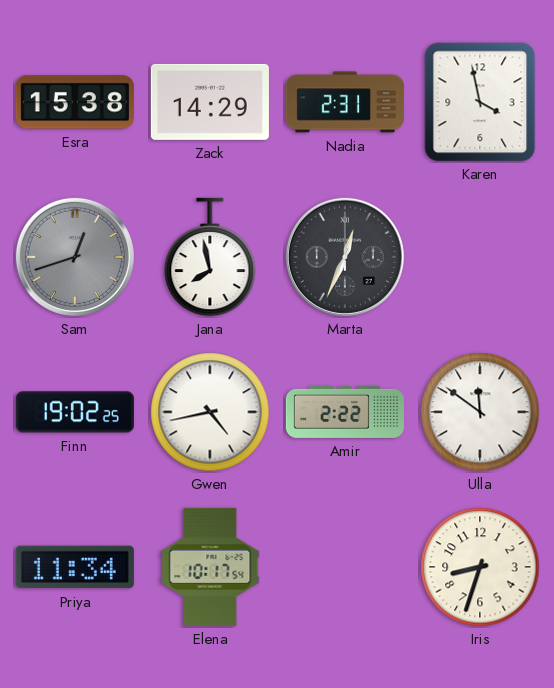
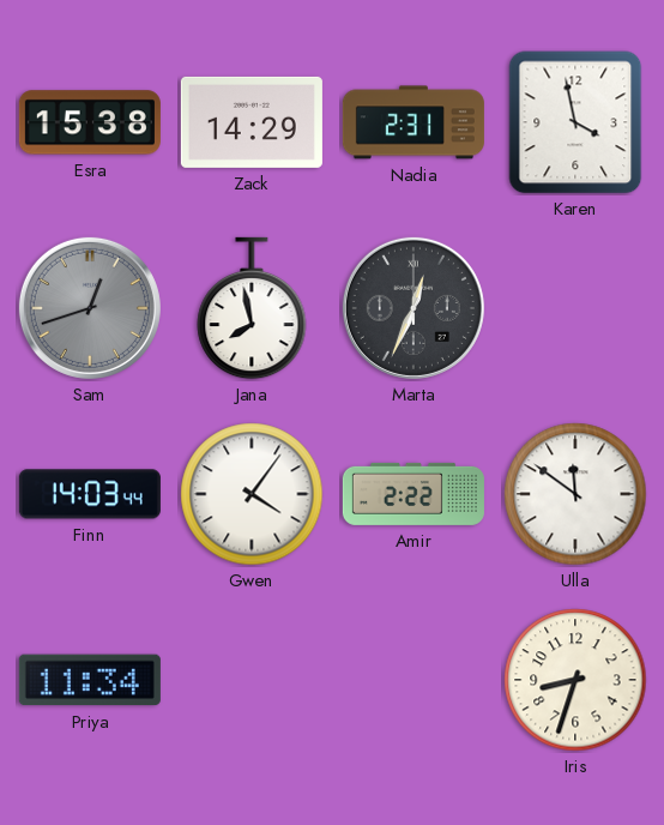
Finn: 19:02 -> 14:03
Gwen: 4:43 -> 4:06
Elena: 10:17 -> none
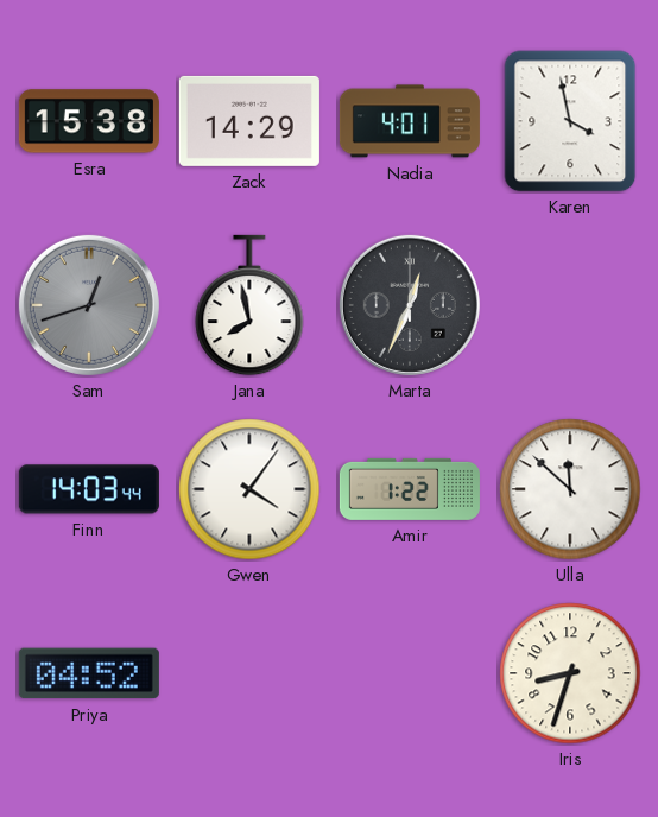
Nadia: 2:31 -> 4:01
Amir: 2:22 -> 1:22
Ulla: 11:51 -> 11:52
Priya: 11:34 -> 04:52
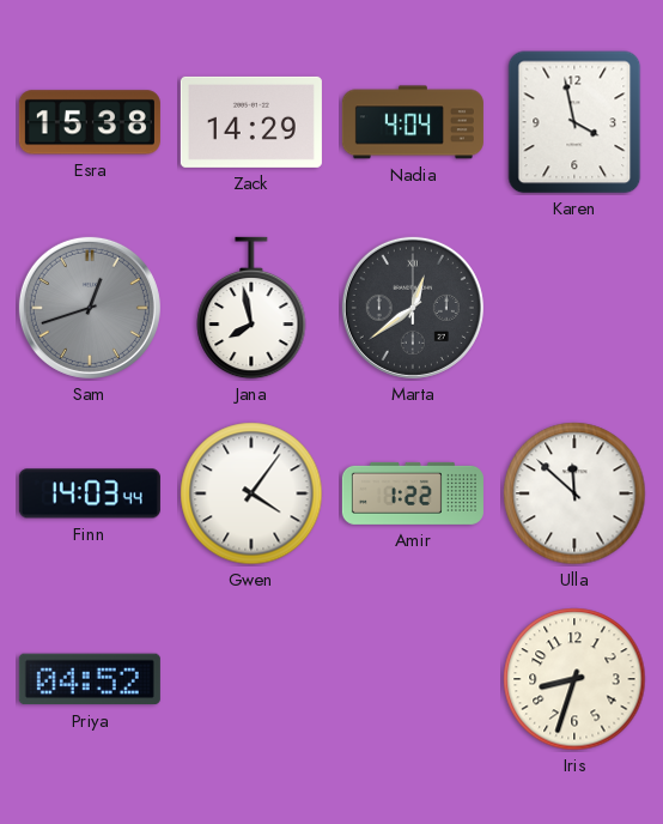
Nadia: 4:01 -> 4:04
Marta: 12:34 -> 12:39
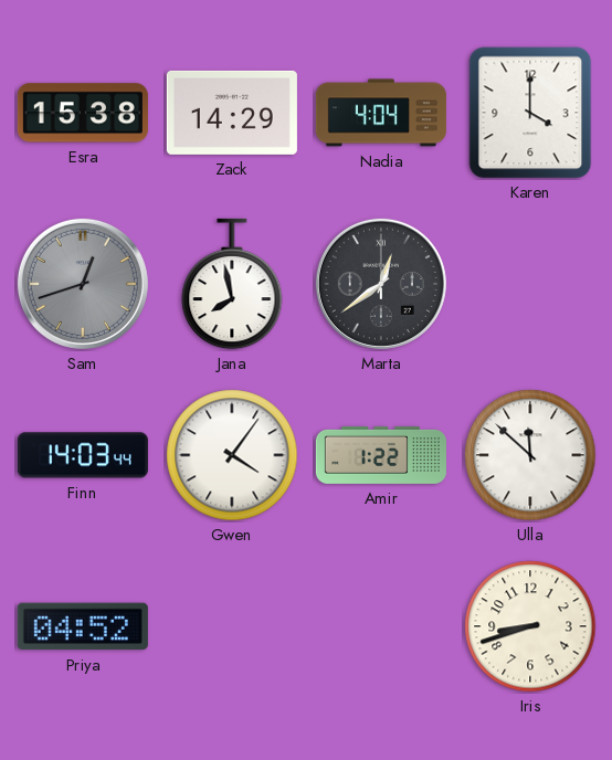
Karen: 3:58 -> 4:00
Iris: 8:33 -> 8:42
